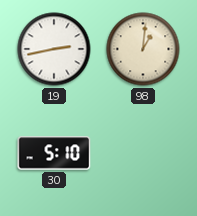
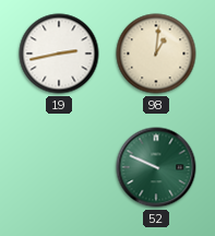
30: 5:10 -> none
52: none -> 9:49
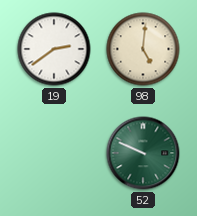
19: 2:43 -> 2:39
98: 1:01 -> 5:01
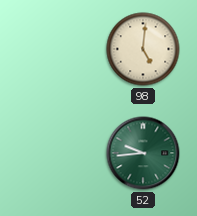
19: 2:39 -> none
52: 9:49 -> 9:44
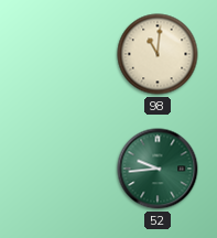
98: 5:01 -> 11:01
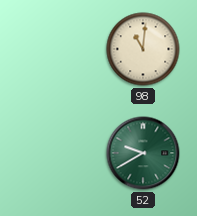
52: 9:44 -> 9:40
